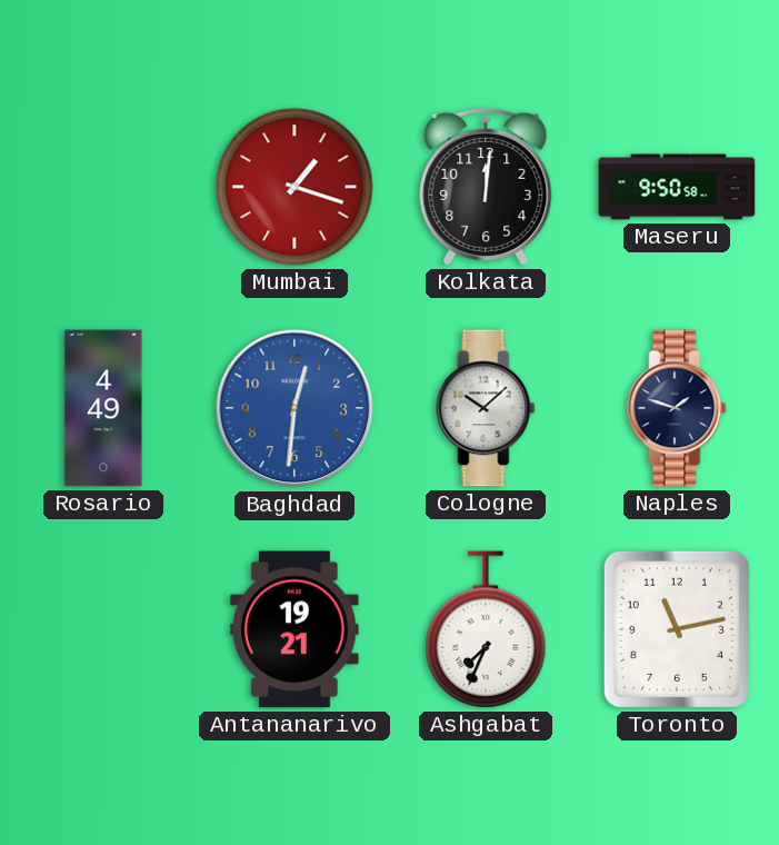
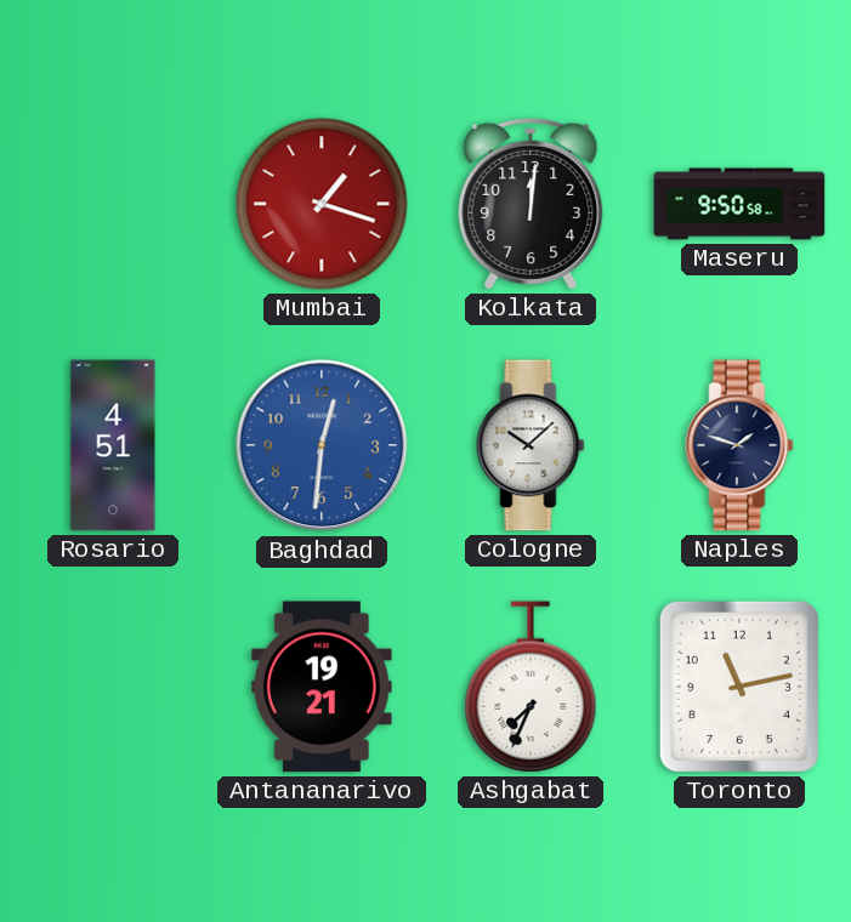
Rosario: 4:49 -> 4:51
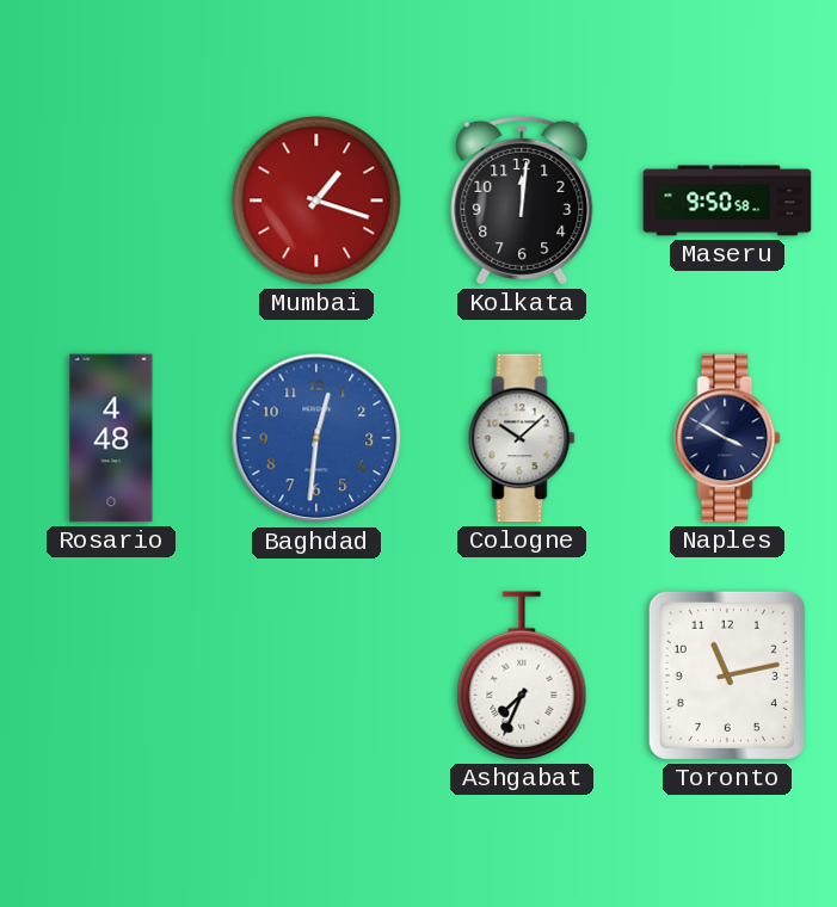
Rosario: 4:51 -> 4:48
Naples: 1:48 -> 3:50
Antananarivo: 19:21 -> none
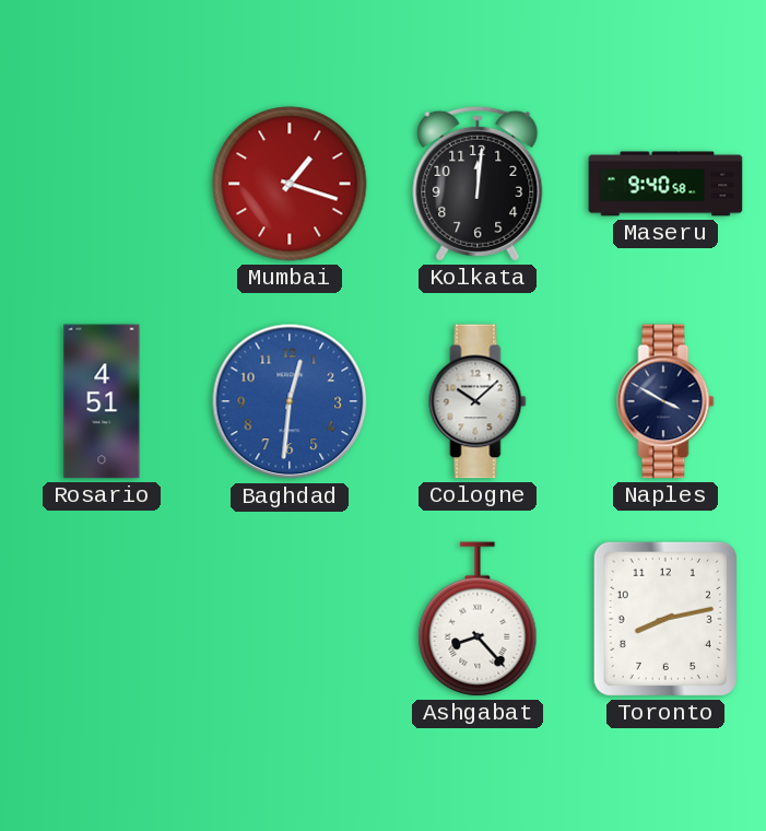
Maseru: 9:50 -> 9:40
Rosario: 4:48 -> 4:51
Ashgabat: 7:34 -> 8:23
Toronto: 11:13 -> 8:13
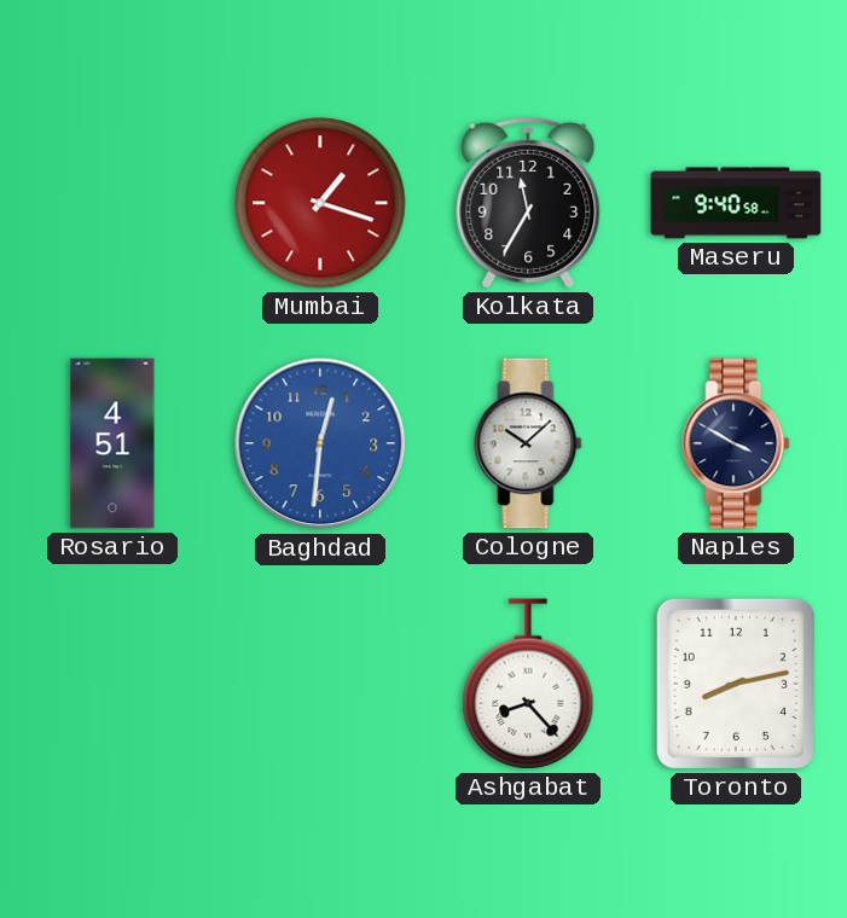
Kolkata: 12:01 -> 11:35
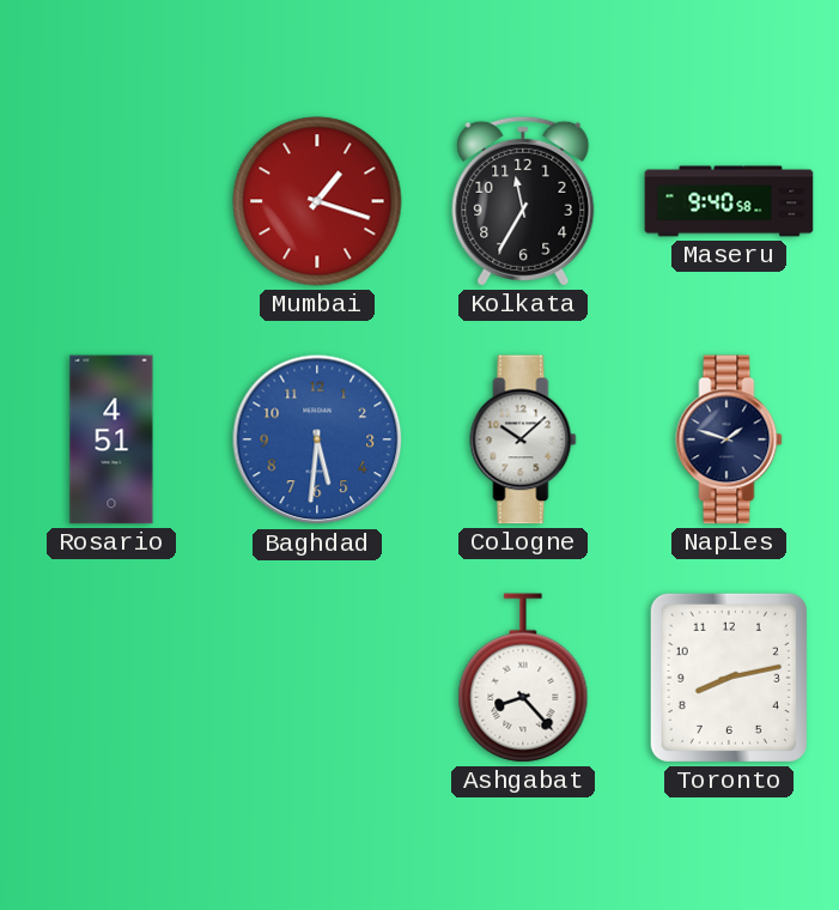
Baghdad: 12:31 -> 5:31
Naples: 3:50 -> 1:48
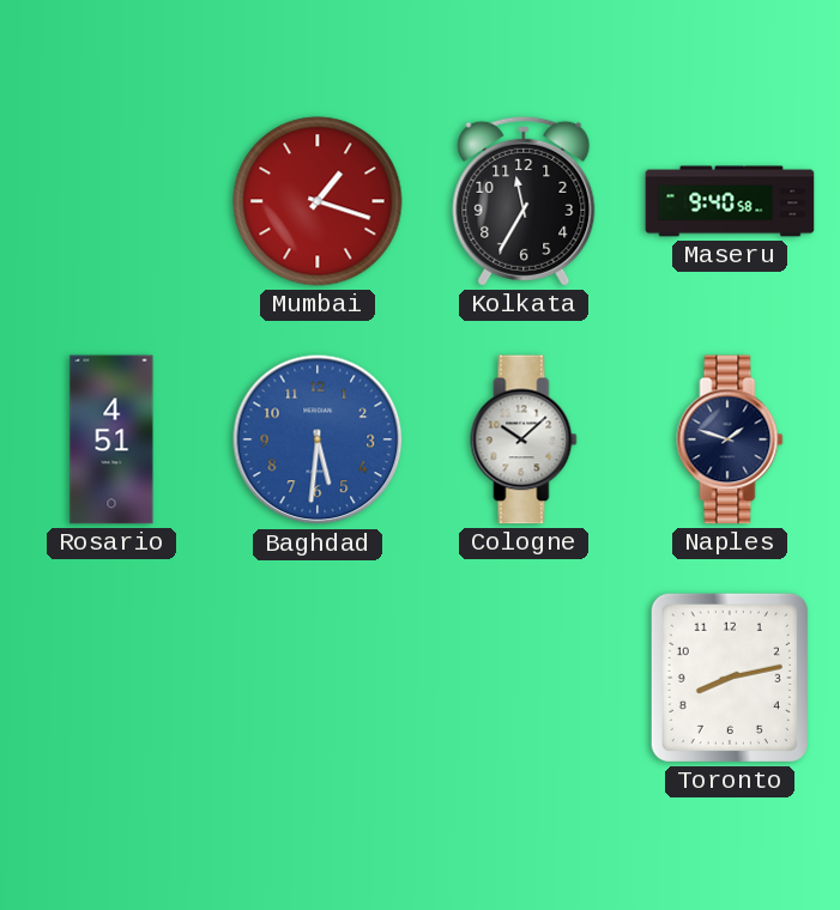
Ashgabat: 8:23 -> none
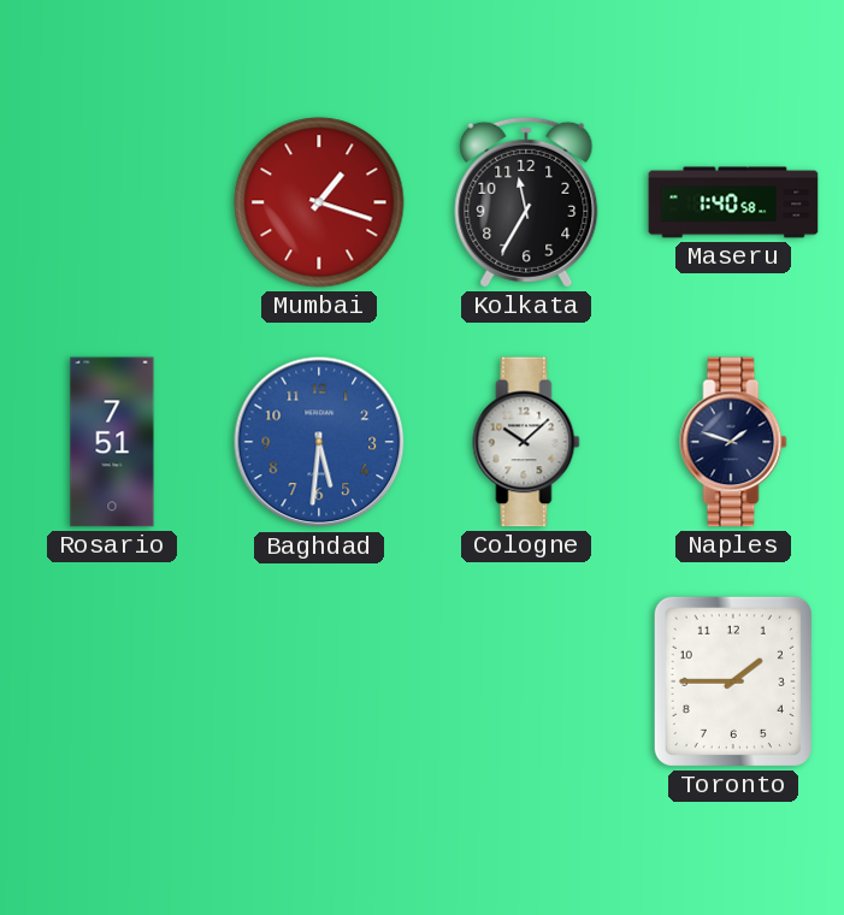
Maseru: 9:40 -> 1:40
Rosario: 4:51 -> 7:51
Toronto: 8:13 -> 1:45
